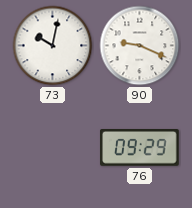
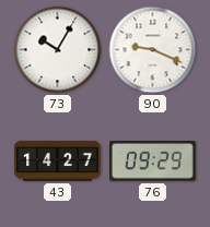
73: 10:02 -> 10:05
43: none -> 14:27
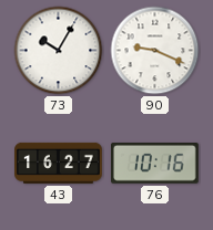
43: 14:27 -> 16:27
76: 09:29 -> 10:16
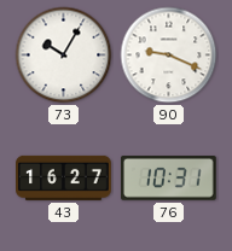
76: 10:16 -> 10:31
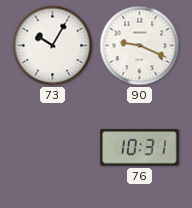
43: 16:27 -> none
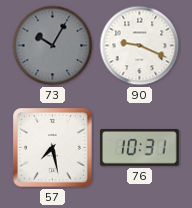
73 dial: white -> grey
57: none -> 7:28
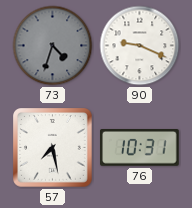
73: 10:05 -> 4:33
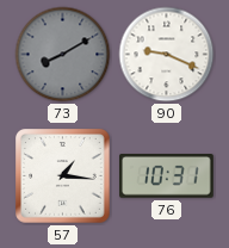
73: 4:33 -> 8:10
57: 7:28 -> 1:16
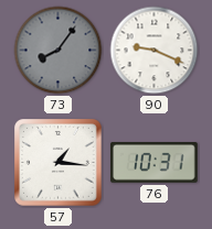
73: 8:10 -> 8:06
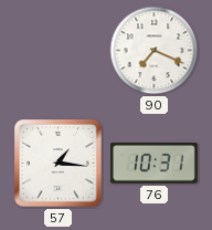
73: 8:06 -> none
90: 9:19 -> 7:19
